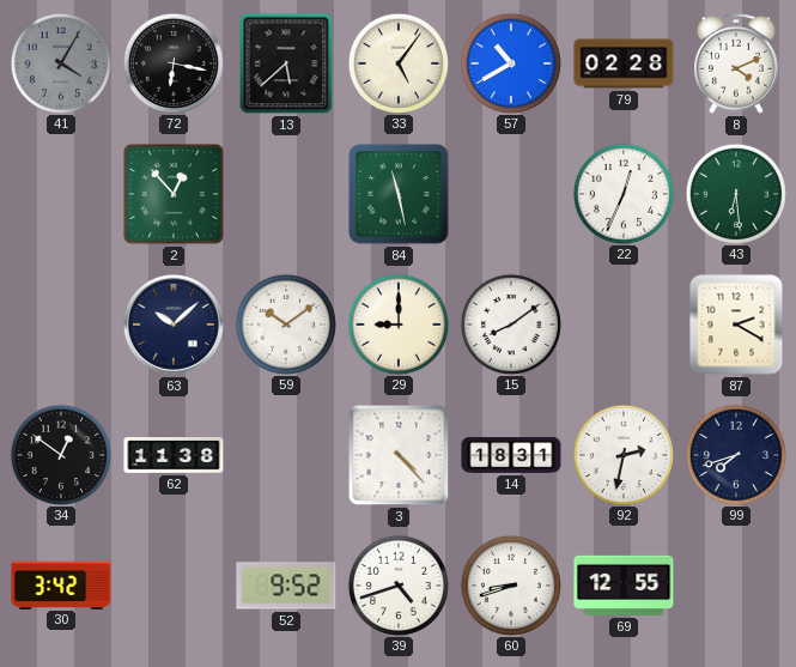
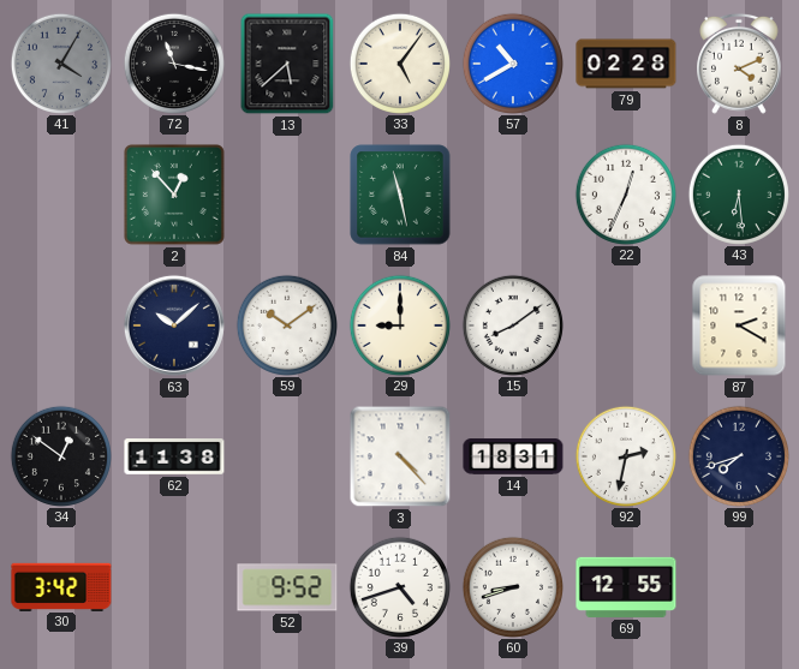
72: 6:17 -> 11:17
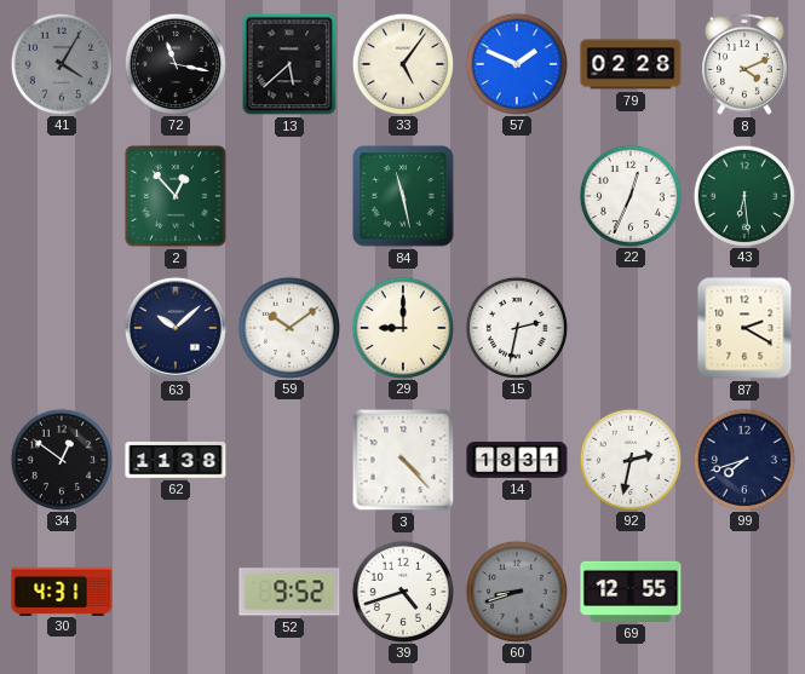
57: 10:40 -> 1:49
15: 8:09 -> 2:32
30: 3:42 -> 4:31
60 dial: white -> grey
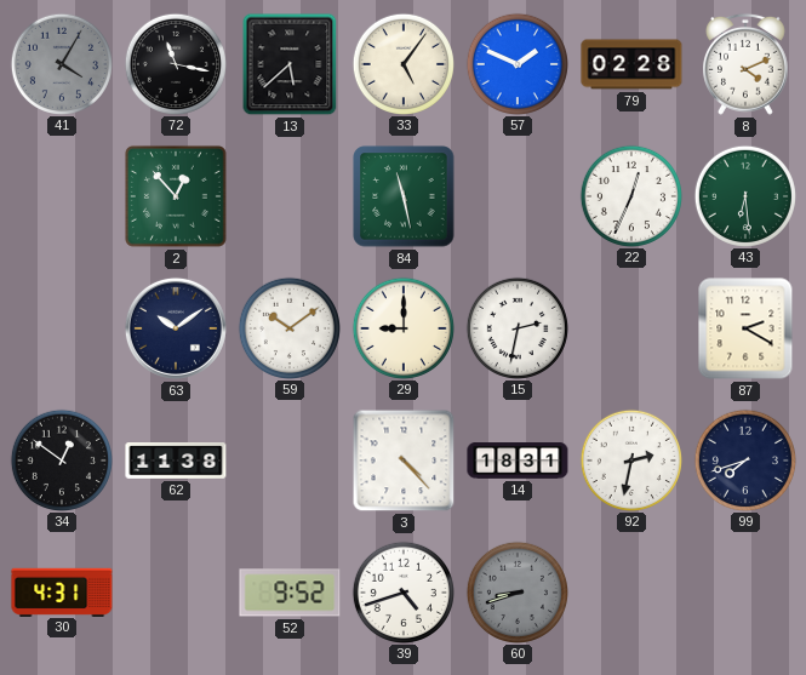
63: 10:08 -> 10:09
69: 12:55 -> none
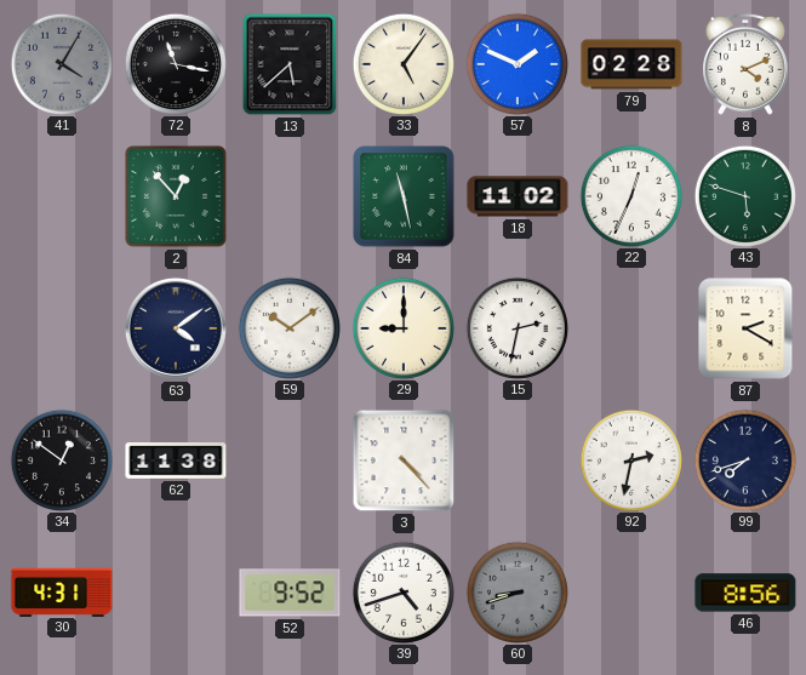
18: none -> 11:02
43: 6:29 -> 5:48
63: 10:09 -> 4:09
14: 18:31 -> none
46: none -> 8:56
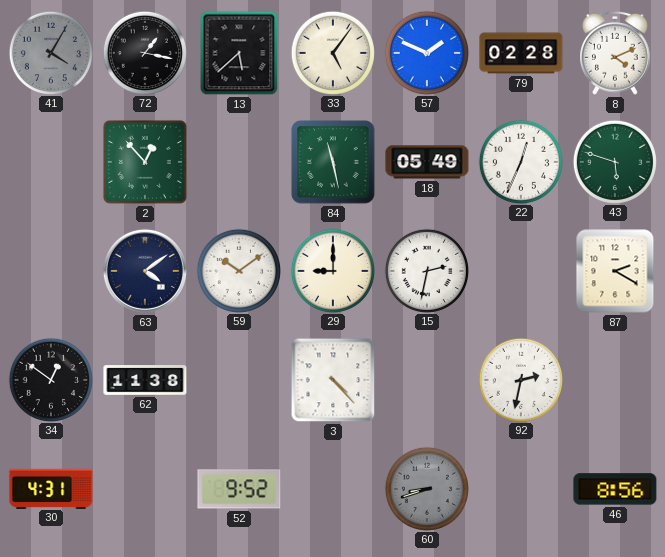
72: 11:17 -> 1:17
18: 11:02 -> 05:49
99: 7:42 -> none
39: 4:42 -> none
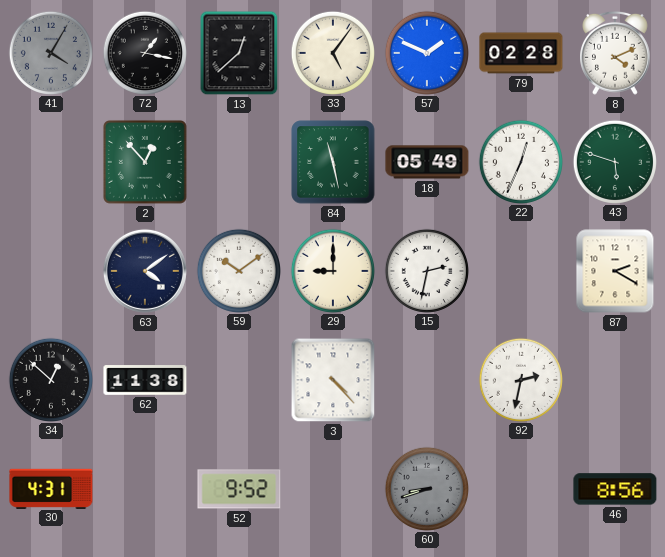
13: 5:38 -> 12:38
34: 12:51 -> 12:52
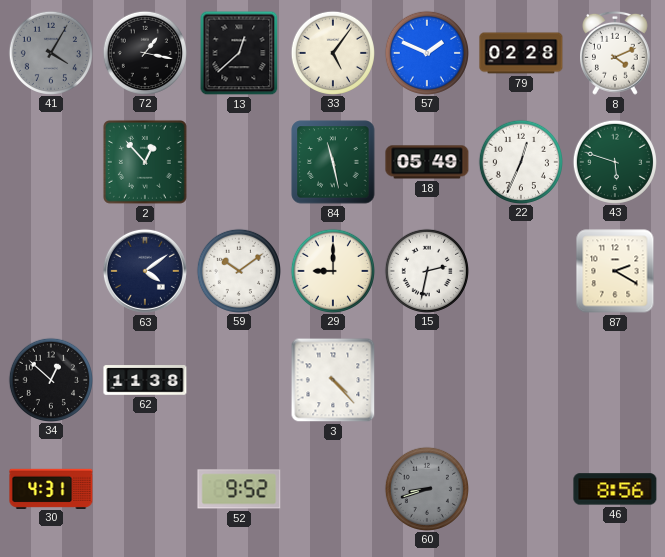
92: 2:32 -> none
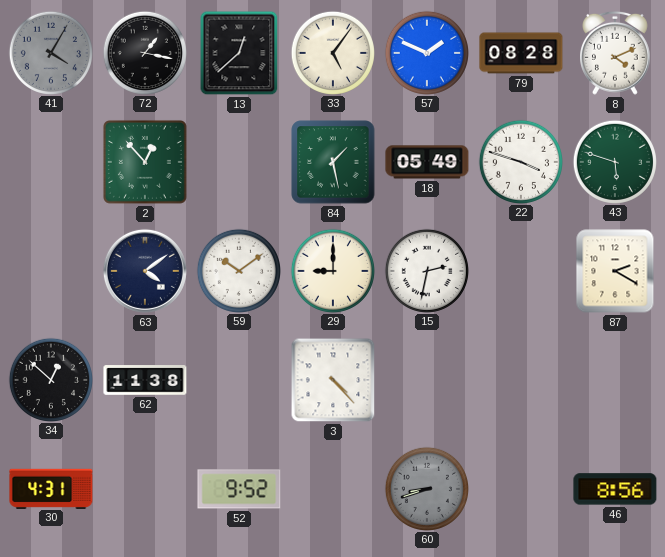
79: 02:28 -> 08:28
84: 11:28 -> 1:28
22: 12:34 -> 3:48
